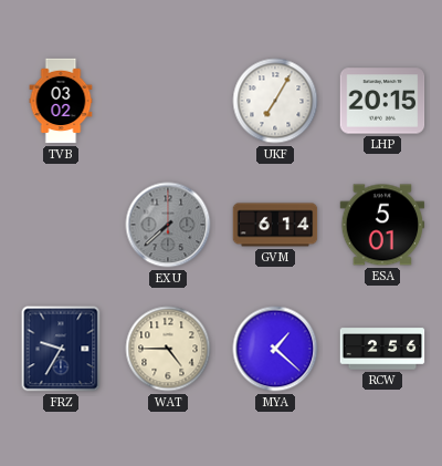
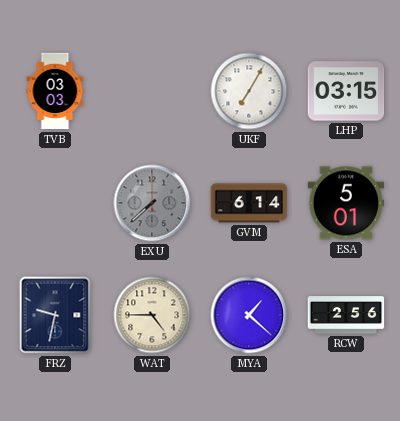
TVB: 03:02 -> 03:03
LHP: 20:15 -> 03:15
FRZ: 9:35 -> 9:32
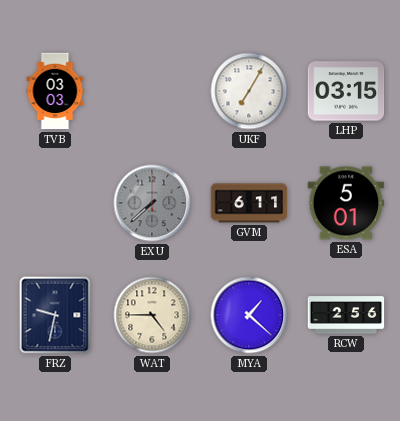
GVM: 6:14 -> 6:11
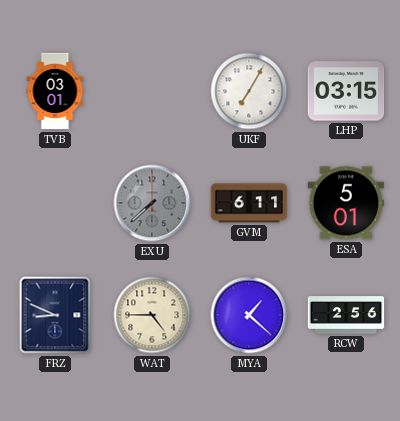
TVB: 03:03 -> 03:01
FRZ: 9:32 -> 8:49
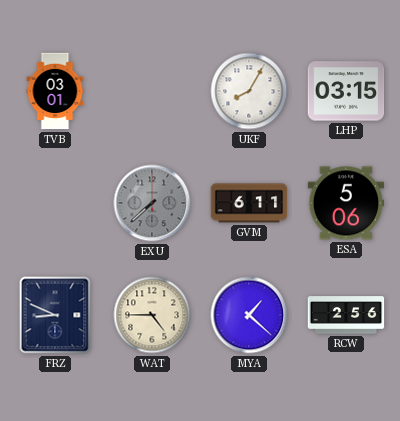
UKF: 7:05 -> 8:05
ESA: 5:01 -> 5:06
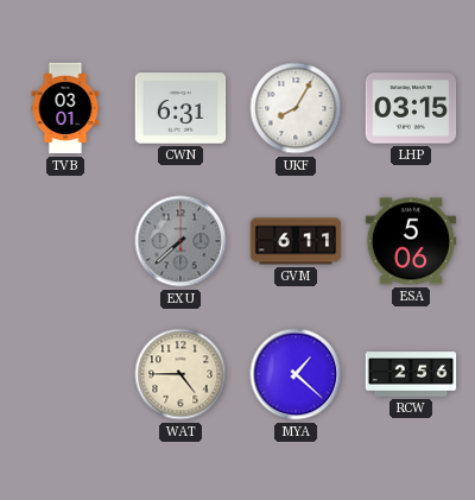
CWN: none -> 6:31
FRZ: 8:49 -> none
